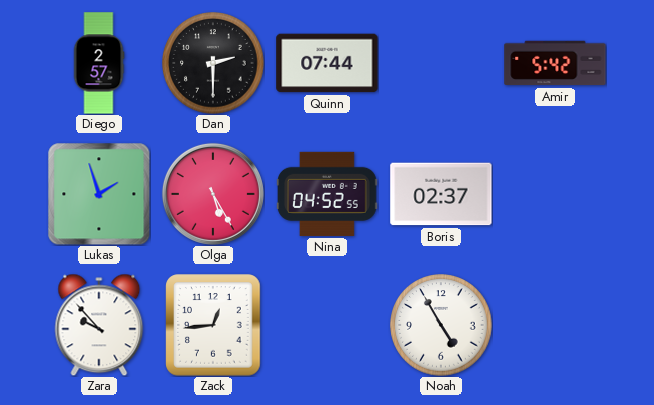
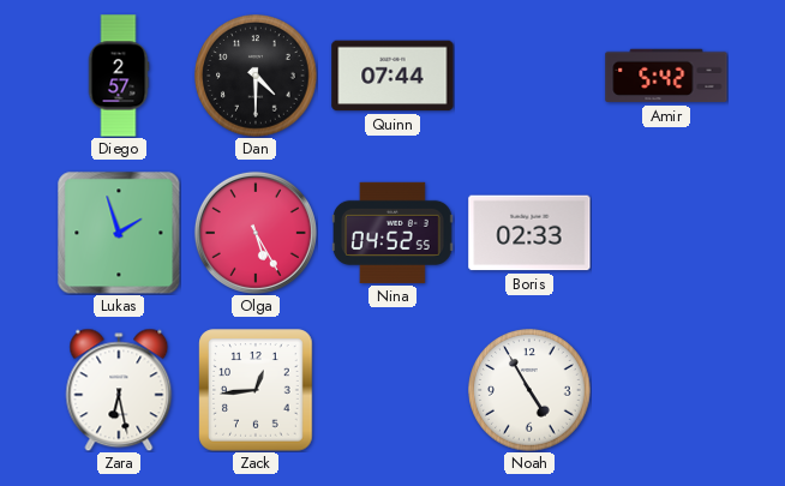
Dan: 2:30 -> 4:30
Boris: 02:37 -> 02:33
Zara: 9:53 -> 6:28
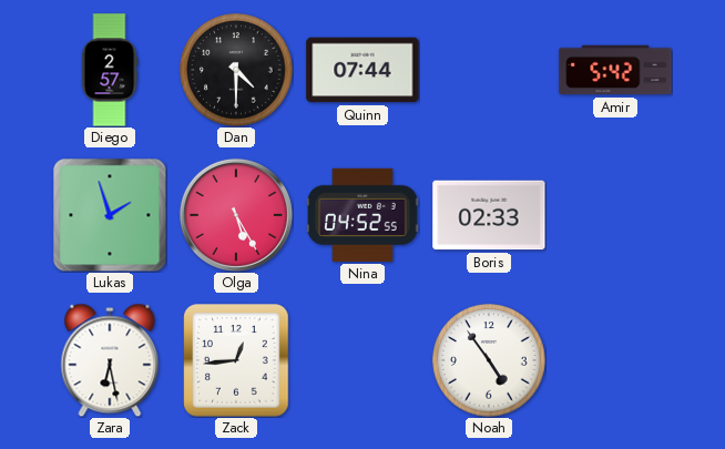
Noah: 4:55 -> 4:54
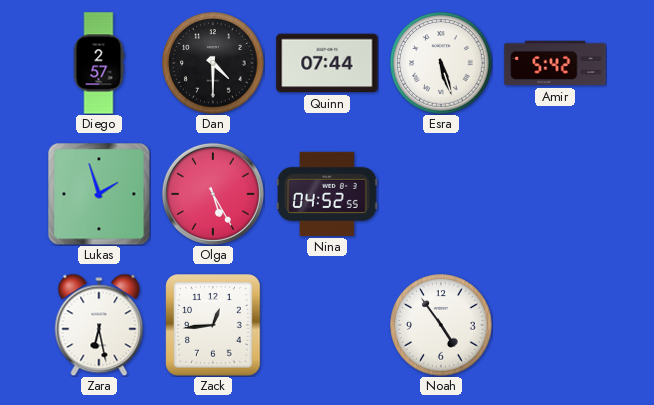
Esra: none -> 5:27
Boris: 02:33 -> none
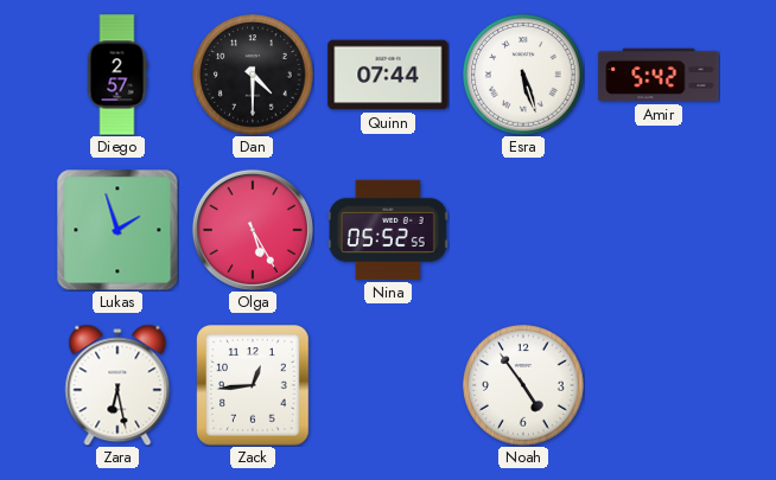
Nina: 04:52 -> 05:52
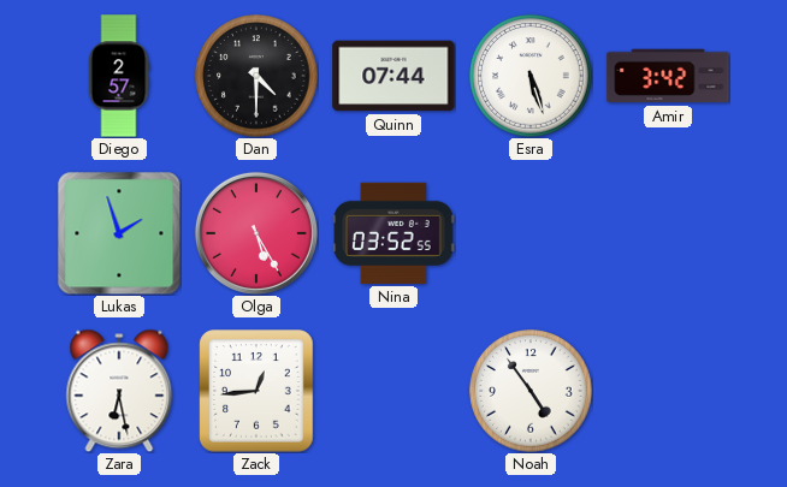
Amir: 5:42 -> 3:42
Nina: 05:52 -> 03:52
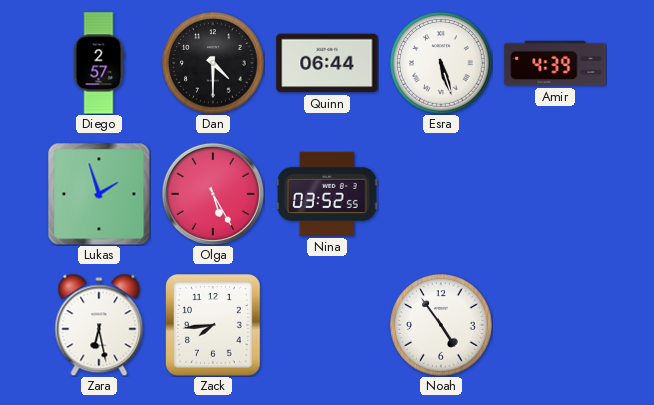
Quinn: 07:44 -> 06:44
Amir: 3:42 -> 4:39
Zack: 12:44 -> 7:44
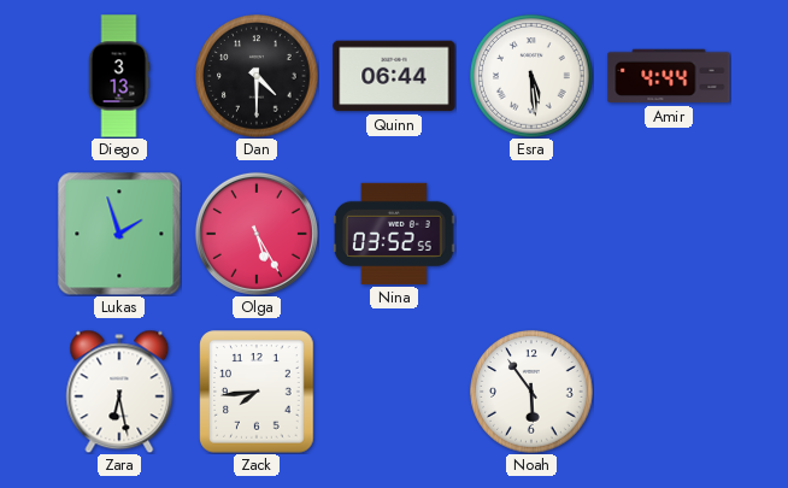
Diego: 2:57 -> 3:13
Esra: 5:27 -> 5:29
Amir: 4:39 -> 4:44
Noah: 4:54 -> 5:54
